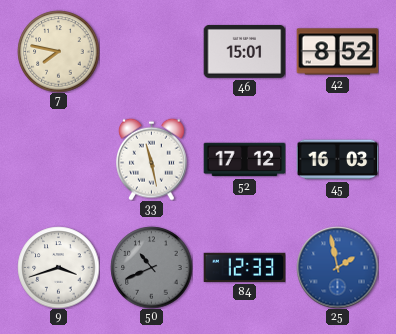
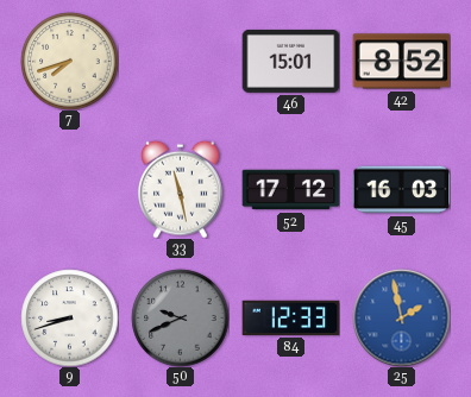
7: 7:47 -> 7:42
9: 3:42 -> 8:42
50: 10:41 -> 9:41
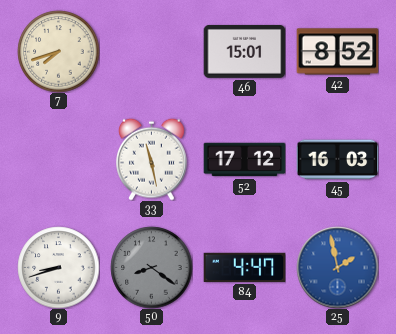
50: 9:41 -> 8:21
84: 12:33 -> 4:47
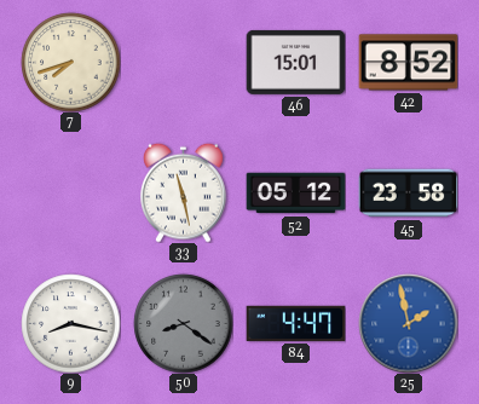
52: 17:12 -> 05:12
45: 16:03 -> 23:58
9: 8:42 -> 8:17
